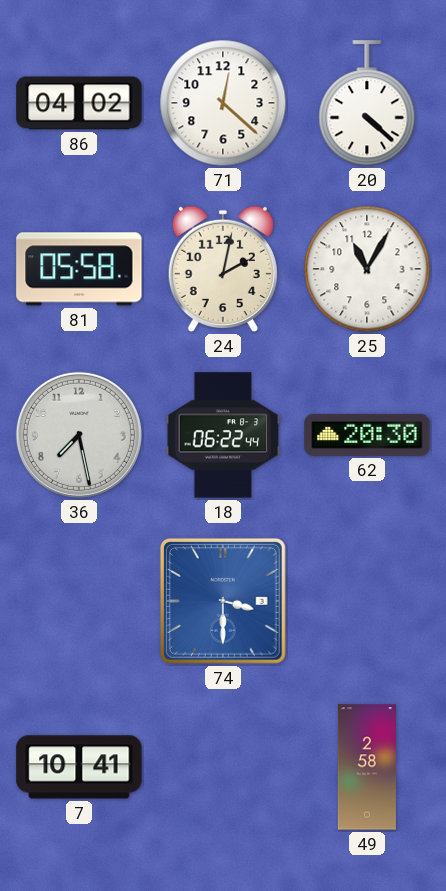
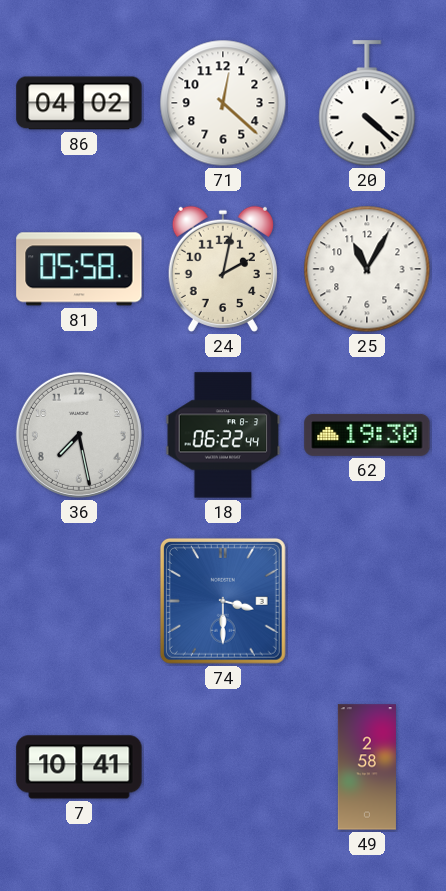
62: 20:30 -> 19:30
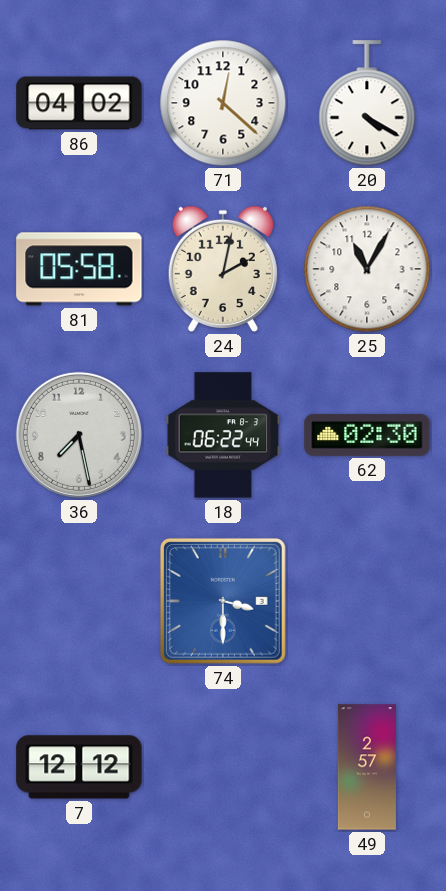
20: 4:22 -> 4:20
62: 19:30 -> 02:30
7: 10:41 -> 12:12
49: 2:58 -> 2:57
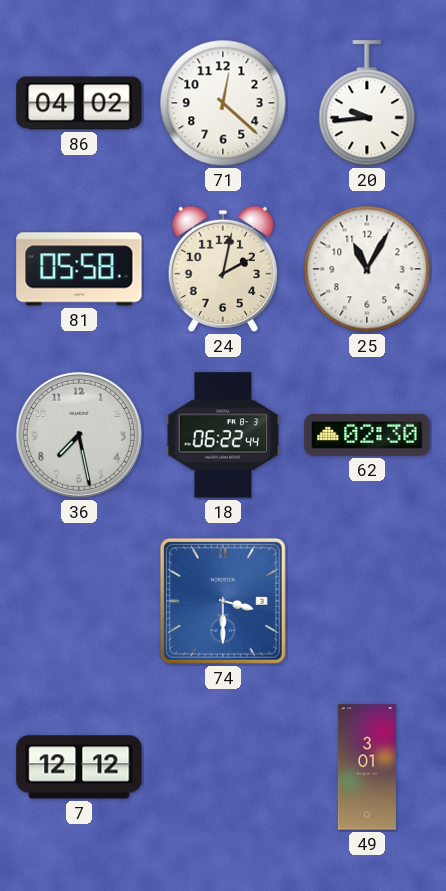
20: 4:20 -> 9:44
49: 2:57 -> 3:01
